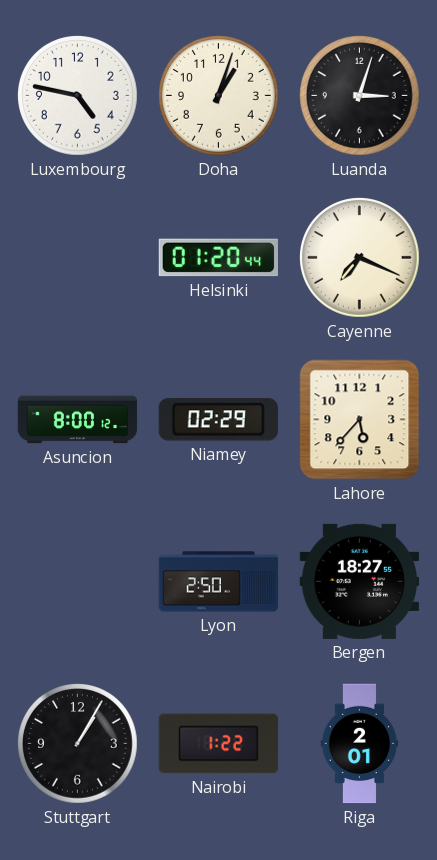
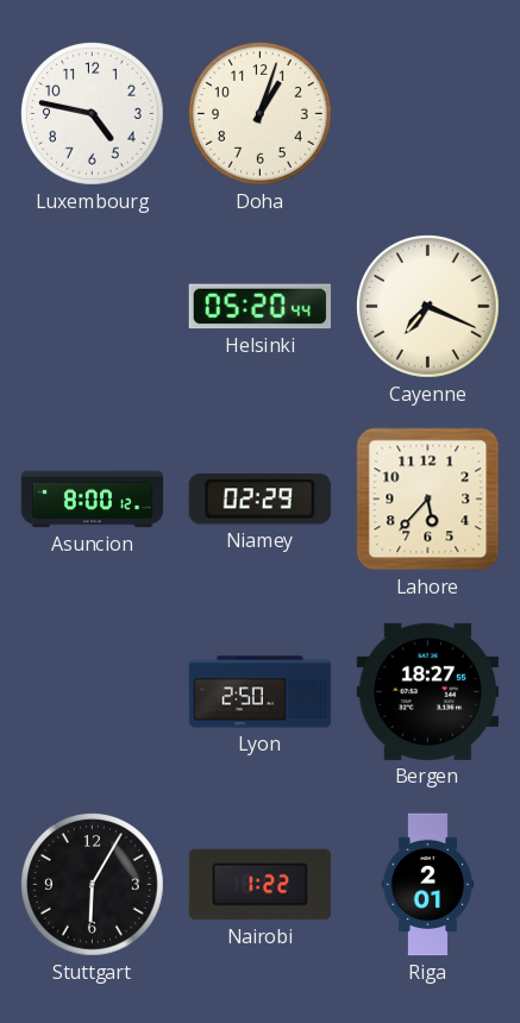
Luanda: 3:03 -> none
Helsinki: 01:20 -> 05:20
Stuttgart: 1:05 -> 6:05
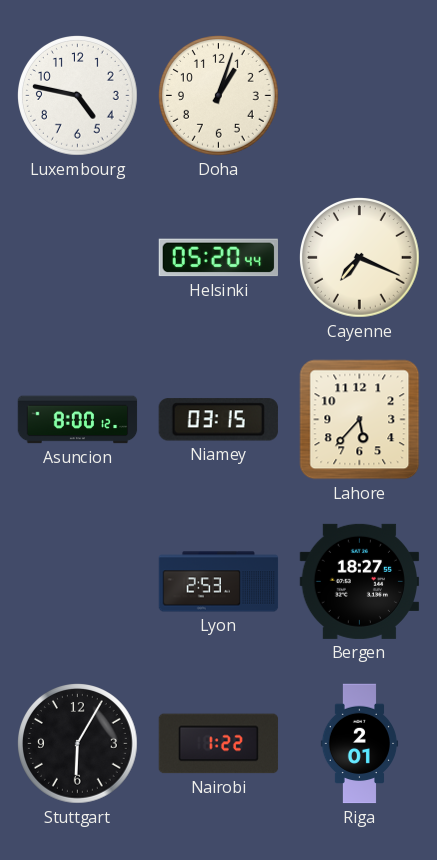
Niamey: 02:29 -> 03:15
Lyon: 2:50 -> 2:53
